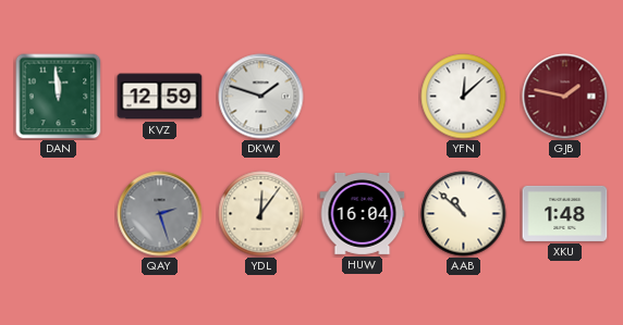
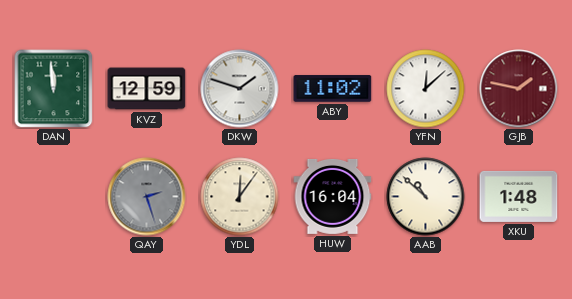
ABY: none -> 11:02
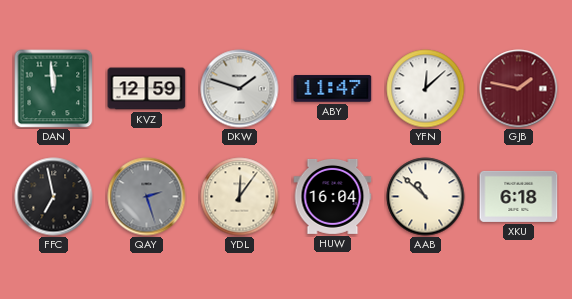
ABY: 11:02 -> 11:47
FFC: none -> 6:58
XKU: 1:48 -> 6:18
